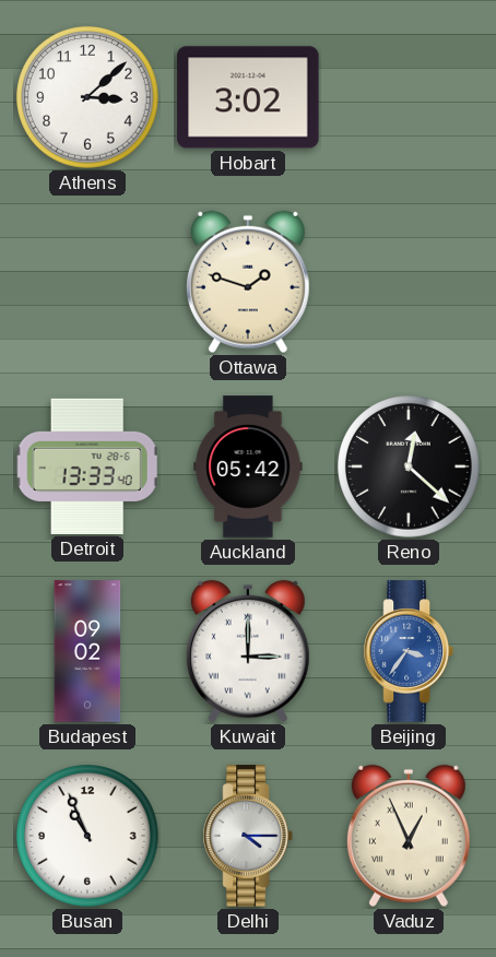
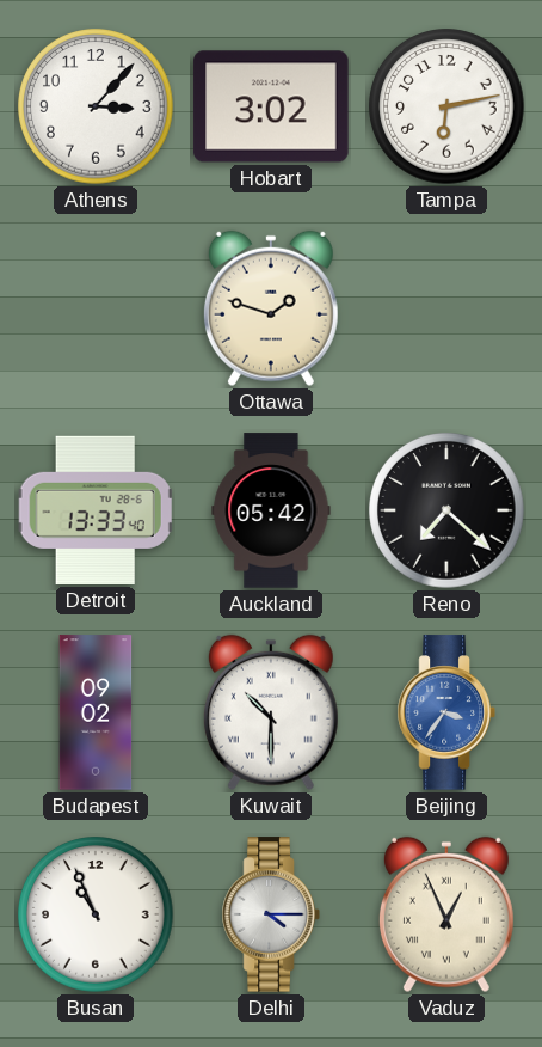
Athens: 3:08 -> 3:07
Tampa: none -> 6:13
Reno: 12:22 -> 7:22
Kuwait: 3:00 -> 10:30
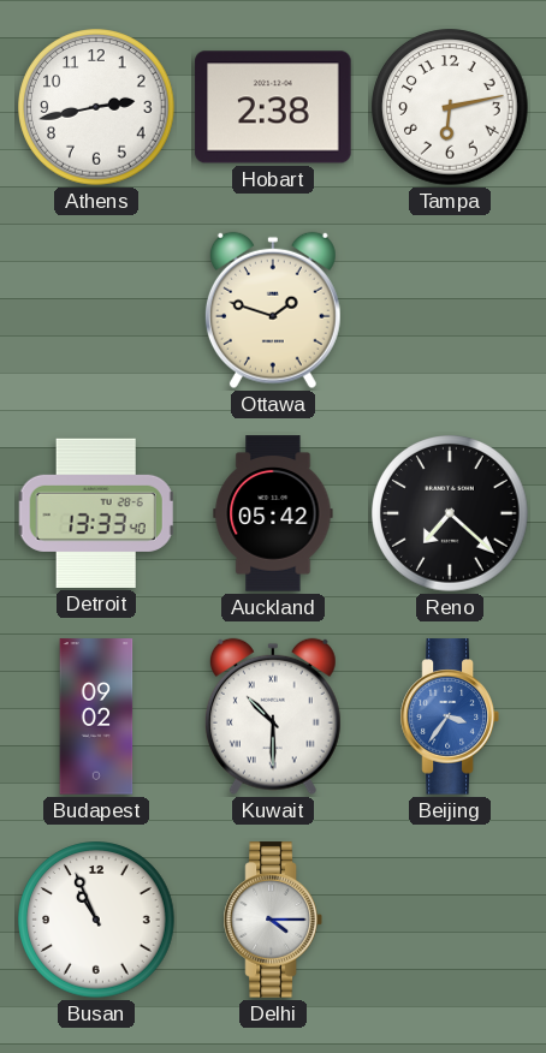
Athens: 3:07 -> 2:43
Hobart: 3:02 -> 2:38
Vaduz: 12:56 -> none
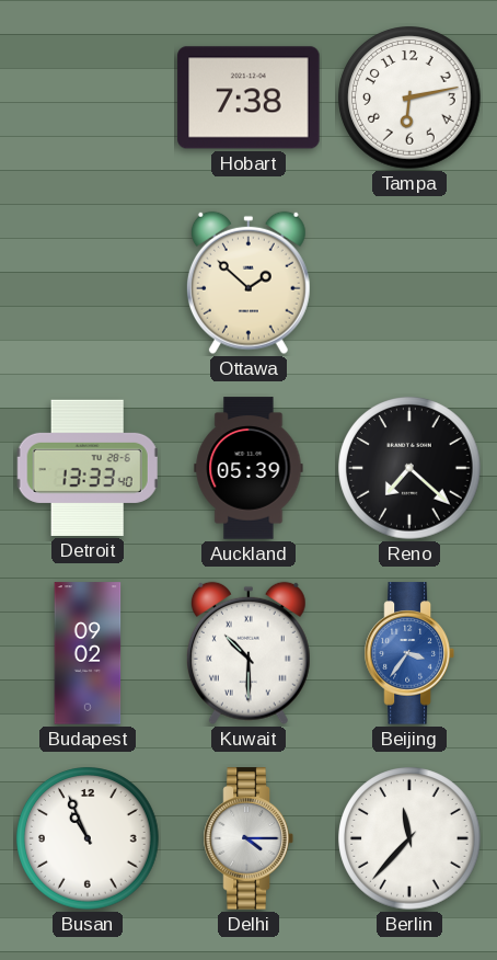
Athens: 2:43 -> none
Hobart: 2:38 -> 7:38
Ottawa: 1:48 -> 1:52
Auckland: 05:42 -> 05:39
Berlin: none -> 11:37
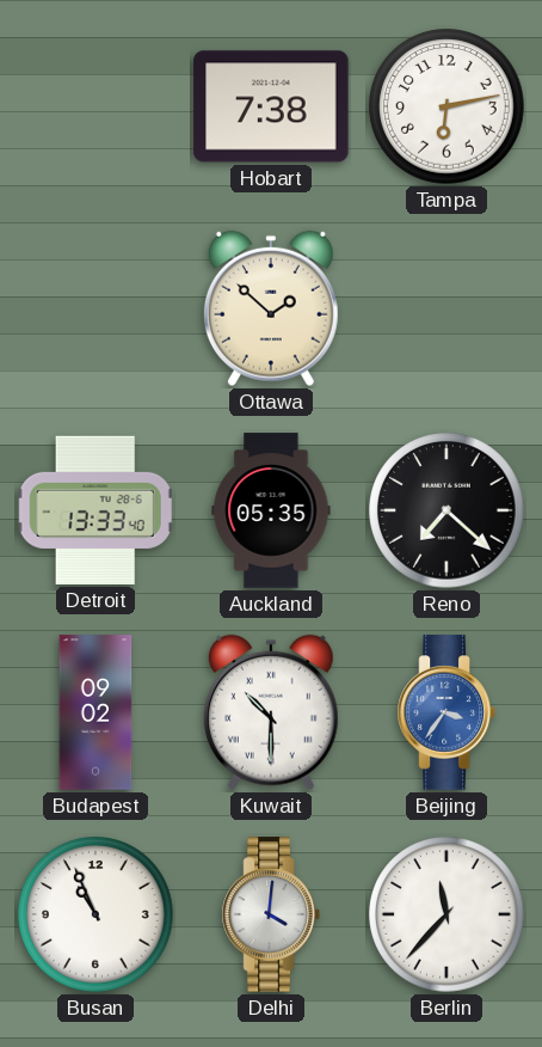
Auckland: 05:39 -> 05:35
Delhi: 4:15 -> 4:01
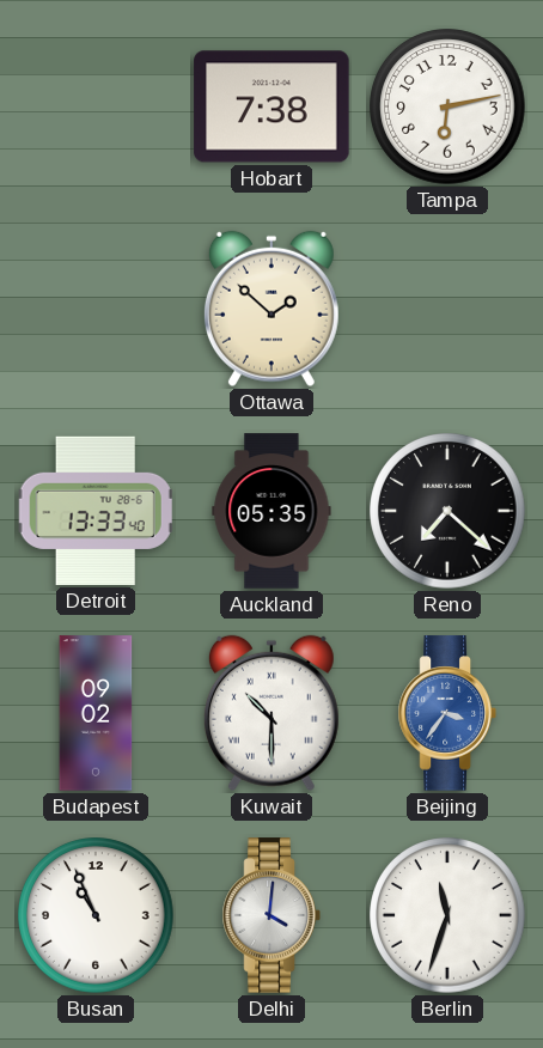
Berlin: 11:37 -> 11:33
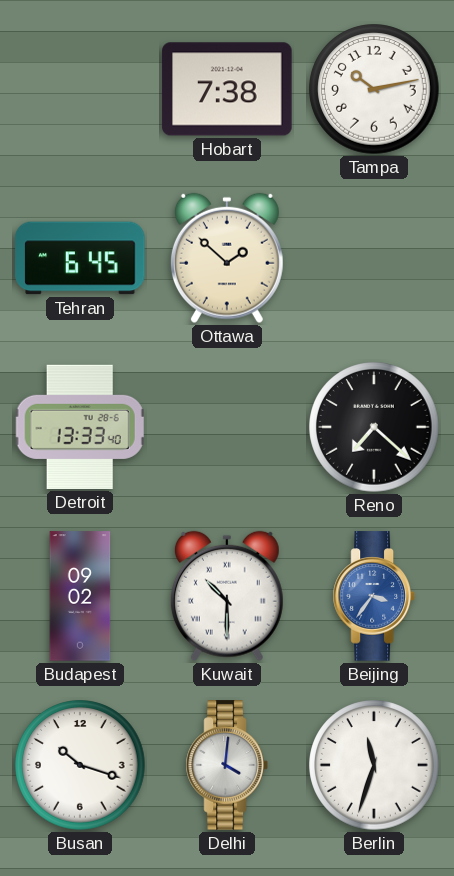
Tampa: 6:13 -> 10:13
Tehran: none -> 6:45
Auckland: 05:35 -> none
Busan: 10:56 -> 10:18
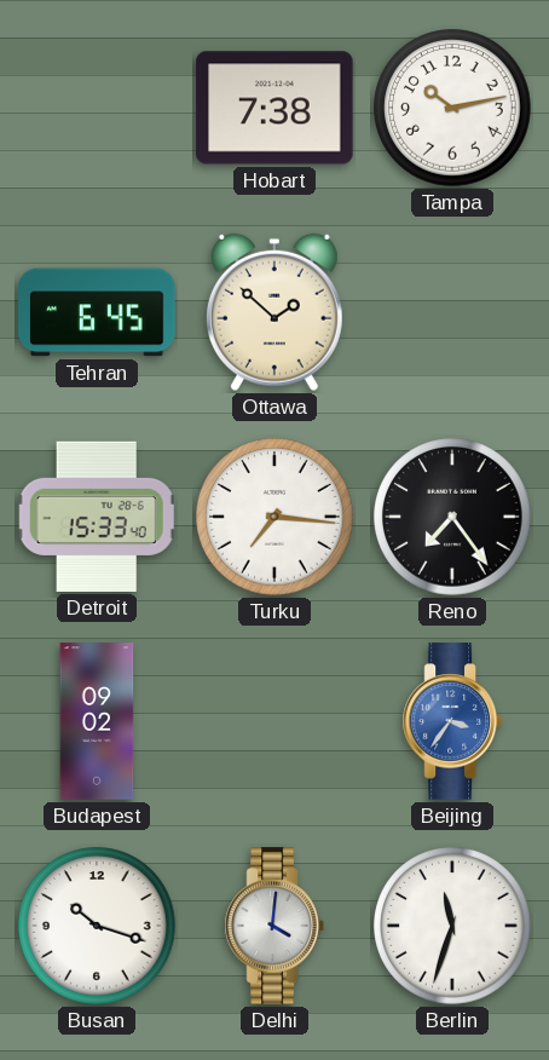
Detroit: 13:33 -> 15:33
Turku: none -> 7:16
Reno: 7:22 -> 7:24
Kuwait: 10:30 -> none
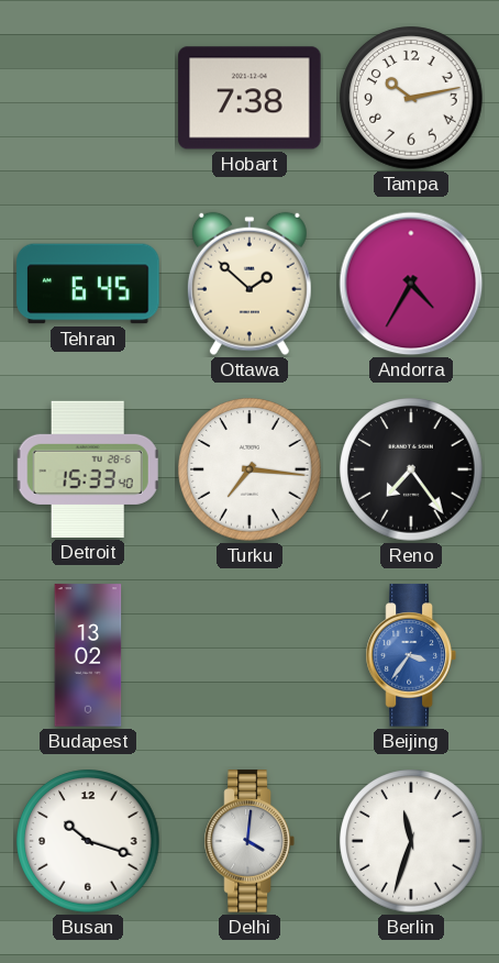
Andorra: none -> 4:35
Budapest: 09:02 -> 13:02
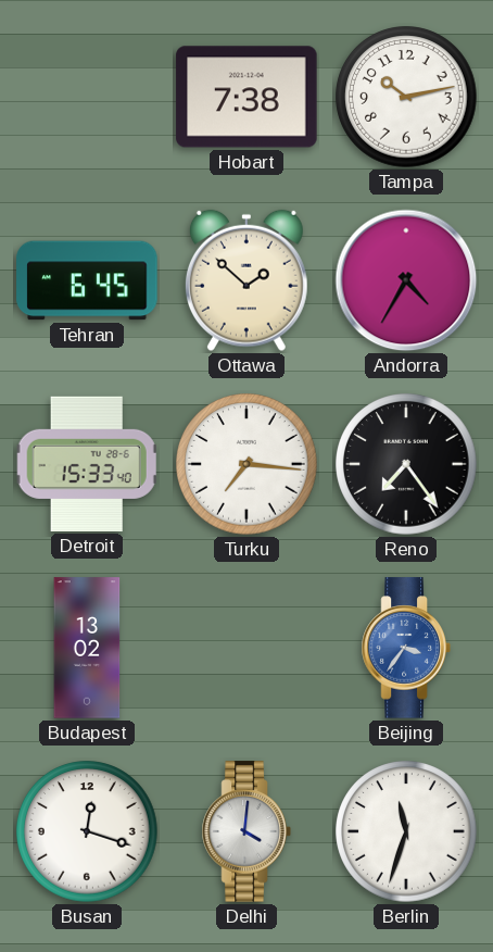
Busan: 10:18 -> 12:18
